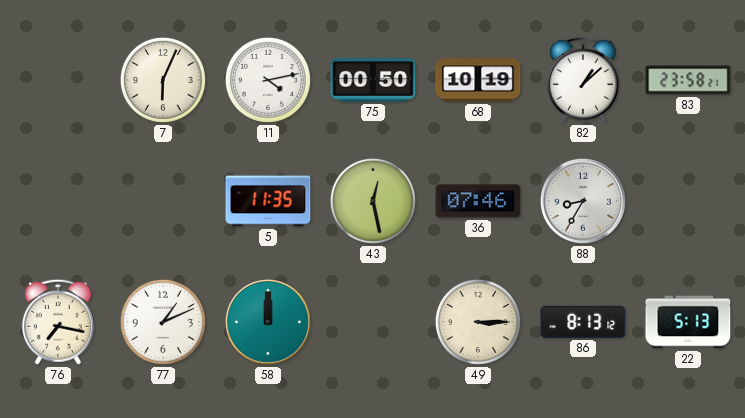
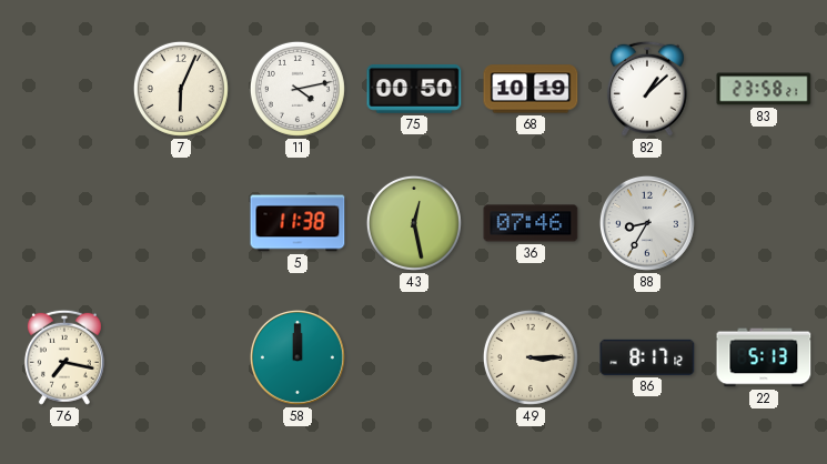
5: 11:35 -> 11:38
77: 1:11 -> none
86: 8:13 -> 8:17
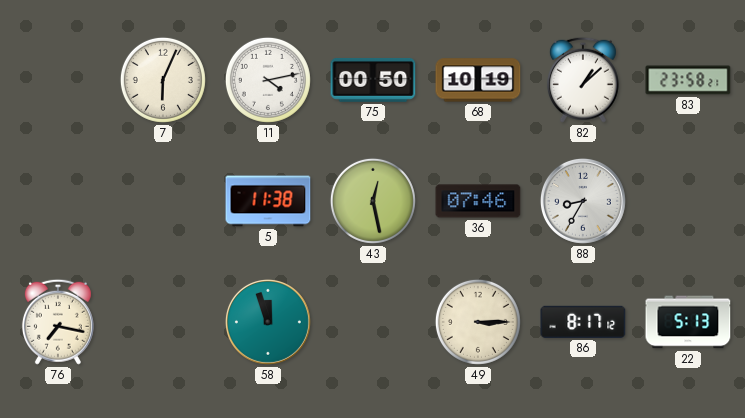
58: 12:00 -> 11:57
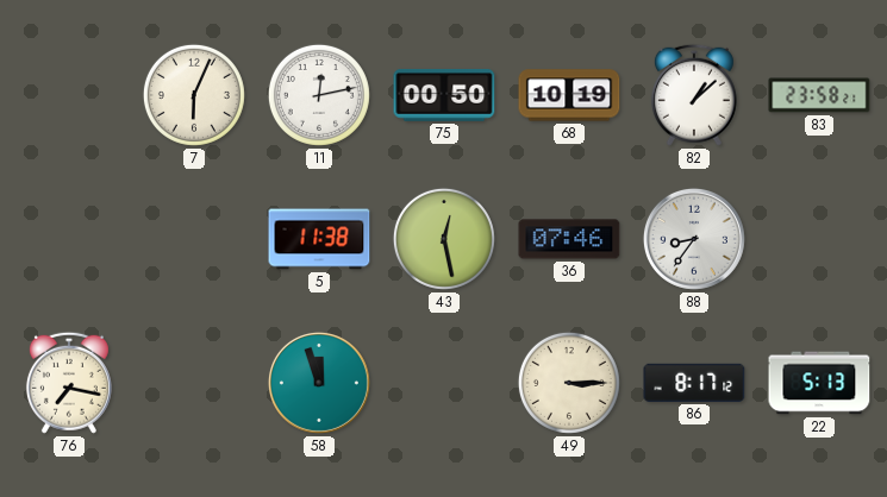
11: 4:13 -> 12:13
88: 8:35 -> 8:36
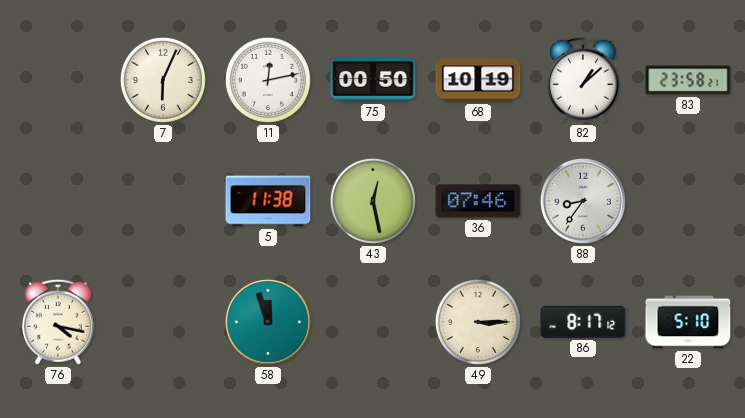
76: 7:17 -> 4:17
22: 5:13 -> 5:10
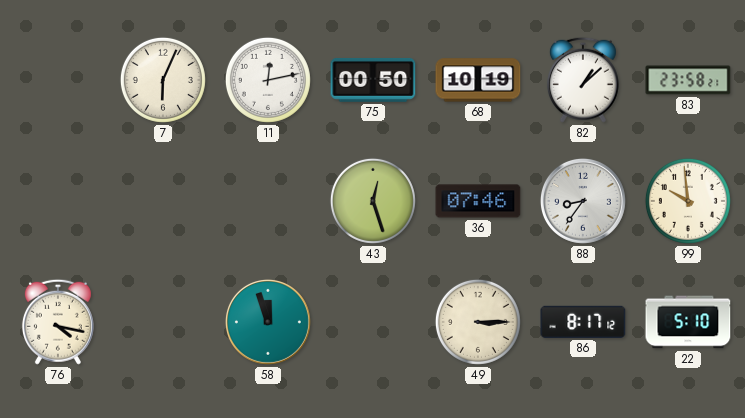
5: 11:38 -> none
43: 12:28 -> 12:27
99: none -> 9:59
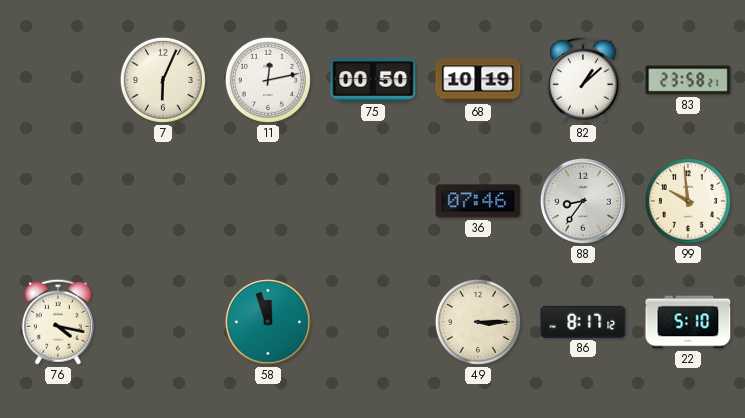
43: 12:27 -> none
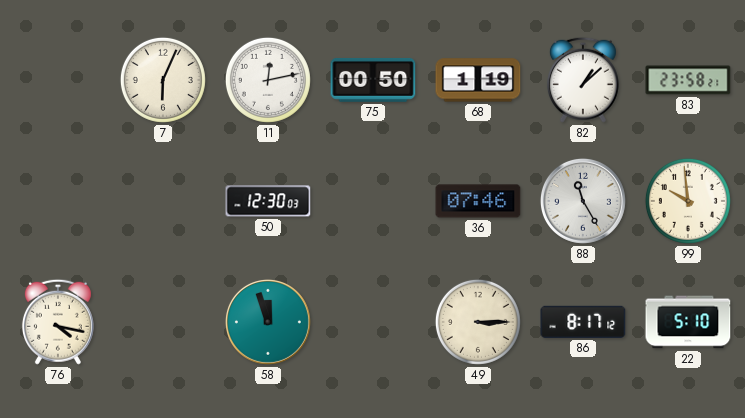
68: 10:19 -> 1:19
50: none -> 12:30
88: 8:36 -> 11:25
